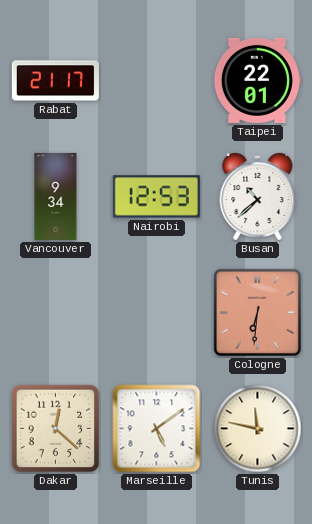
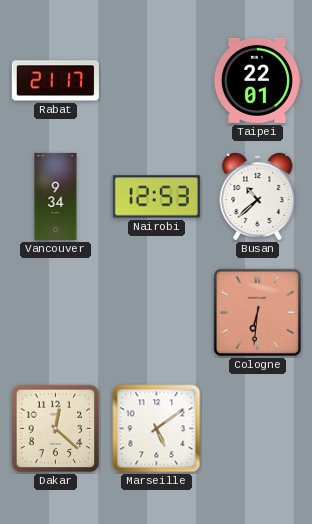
Tunis: 11:47 -> none
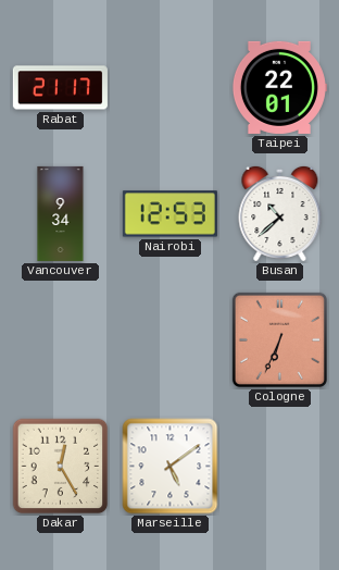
Cologne: 6:31 -> 6:34
Dakar: 12:22 -> 12:25
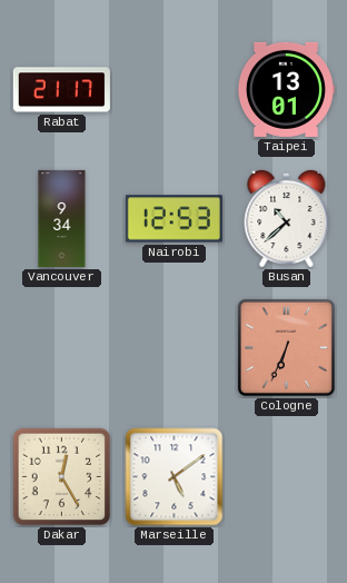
Taipei: 22:01 -> 13:01
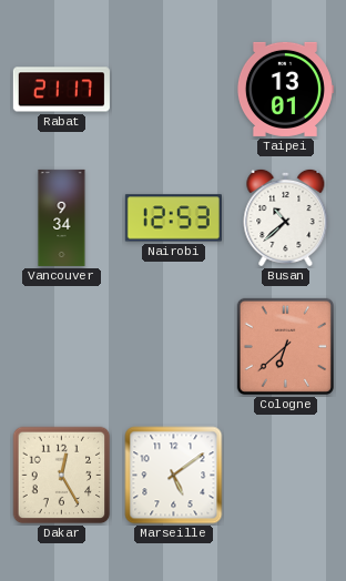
Cologne: 6:34 -> 6:38
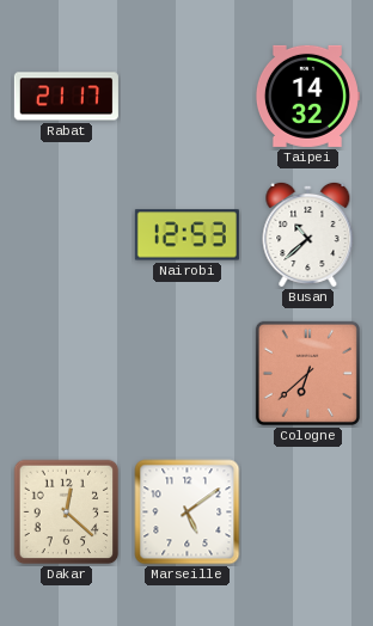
Taipei: 13:01 -> 14:32
Vancouver: 9:34 -> none
Dakar: 12:25 -> 12:22
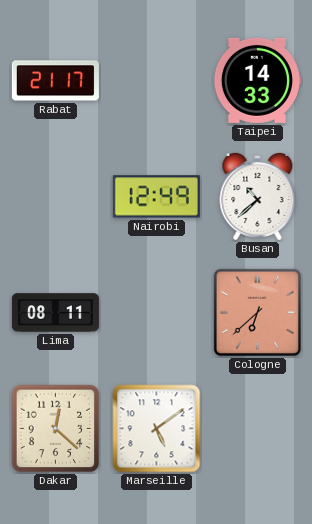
Taipei: 14:32 -> 14:33
Nairobi: 12:53 -> 12:49
Lima: none -> 08:11
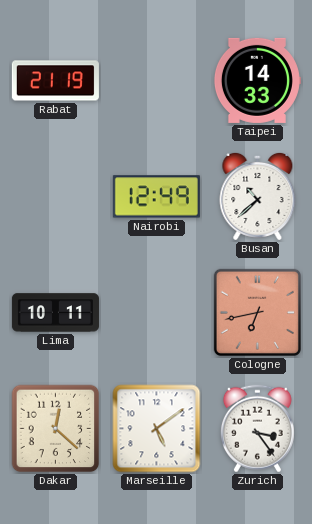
Rabat: 21:17 -> 21:19
Lima: 08:11 -> 10:11
Cologne: 6:38 -> 6:43
Zurich: none -> 3:24
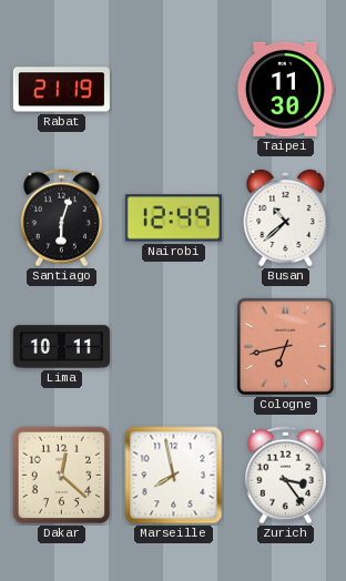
Taipei: 14:33 -> 11:30
Santiago: none -> 6:03
Marseille: 5:09 -> 7:58
